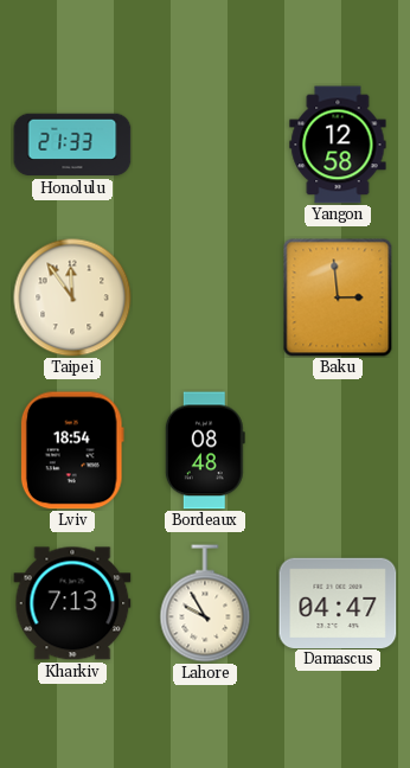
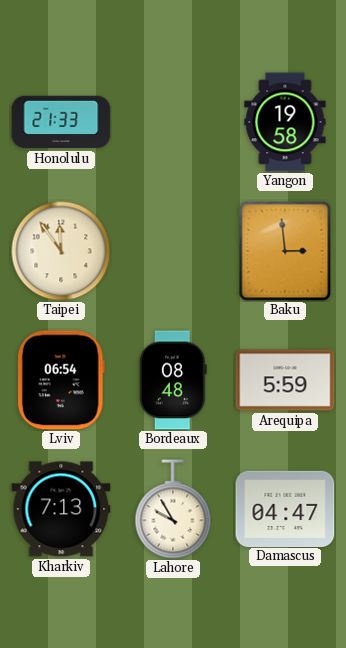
Yangon: 12:58 -> 19:58
Lviv: 18:54 -> 06:54
Arequipa: none -> 5:59
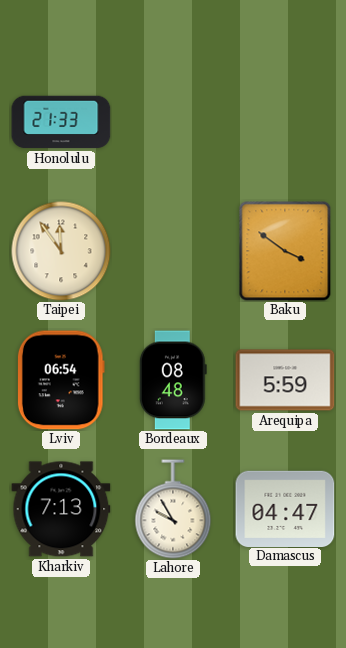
Yangon: 19:58 -> none
Baku: 2:59 -> 3:51
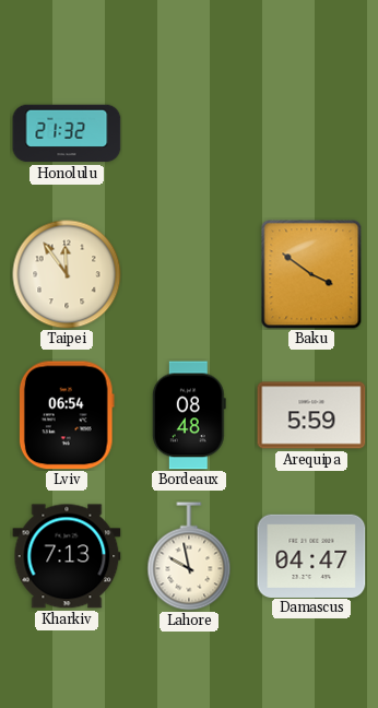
Honolulu: 21:33 -> 21:32
Lahore: 9:55 -> 9:58
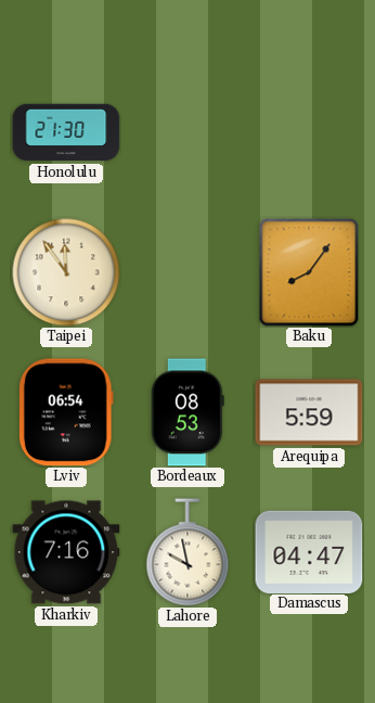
Honolulu: 21:32 -> 21:30
Baku: 3:51 -> 8:06
Bordeaux: 08:48 -> 08:53
Kharkiv: 7:13 -> 7:16
